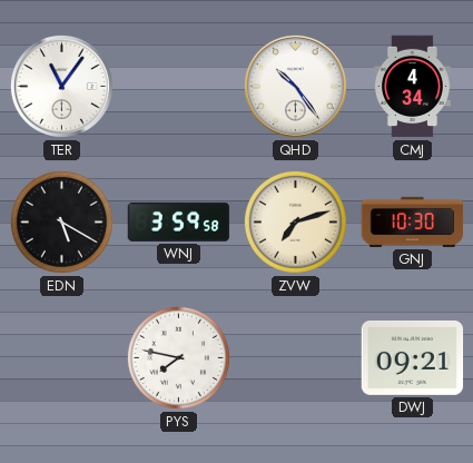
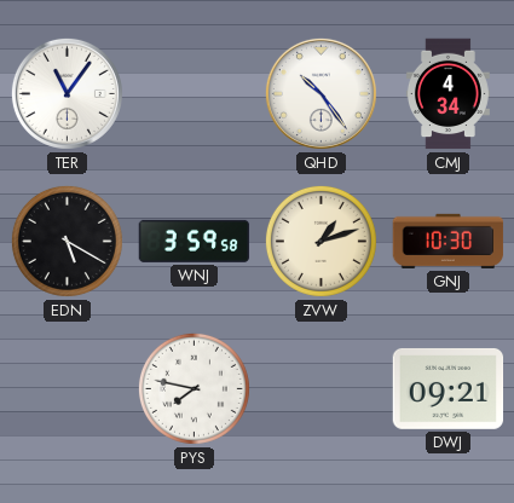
ZVW: 7:12 -> 1:12
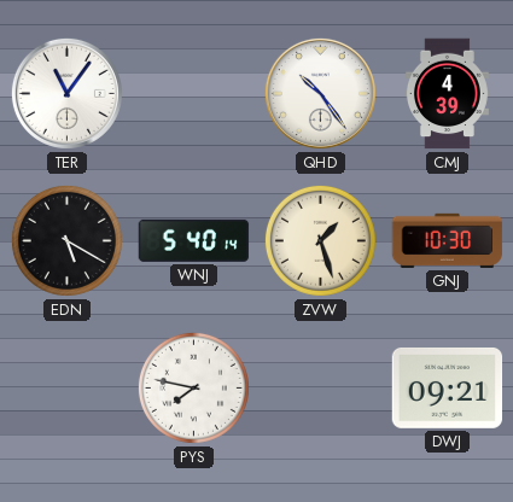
CMJ: 4:34 -> 4:39
WNJ: 3:59 -> 5:40
ZVW: 1:12 -> 1:27
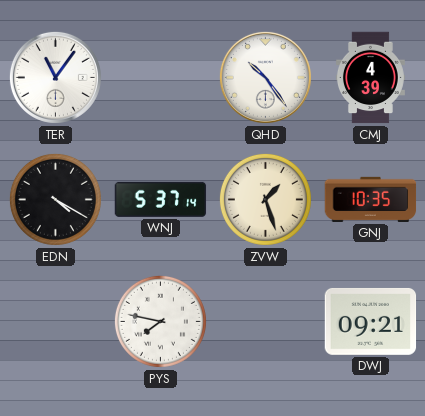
EDN: 5:20 -> 4:20
WNJ: 5:40 -> 5:37
GNJ: 10:30 -> 10:35
